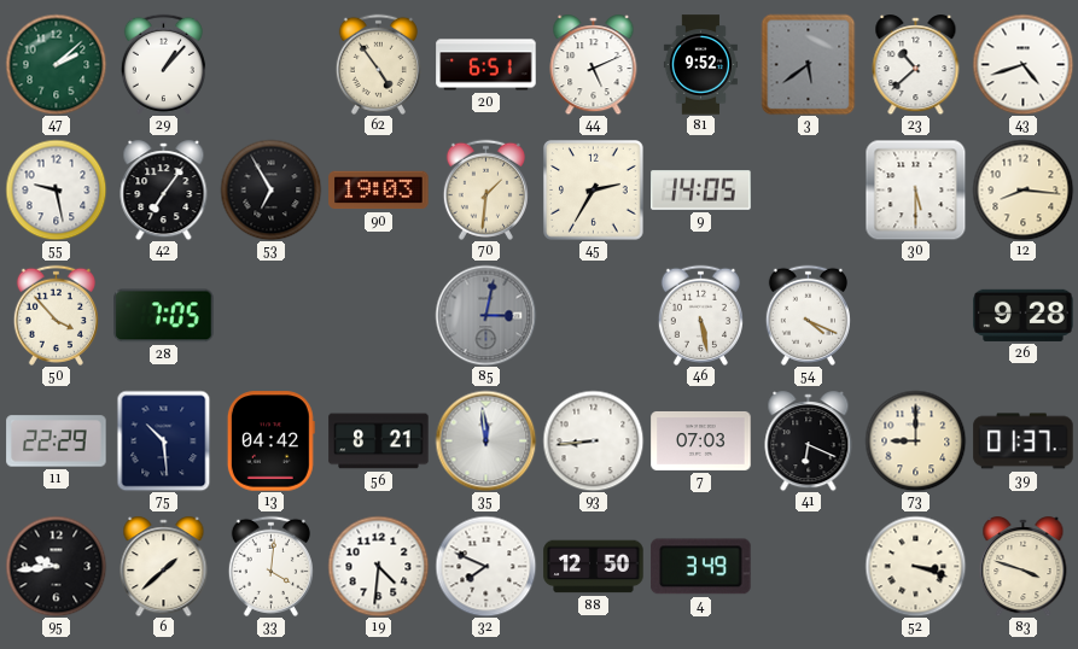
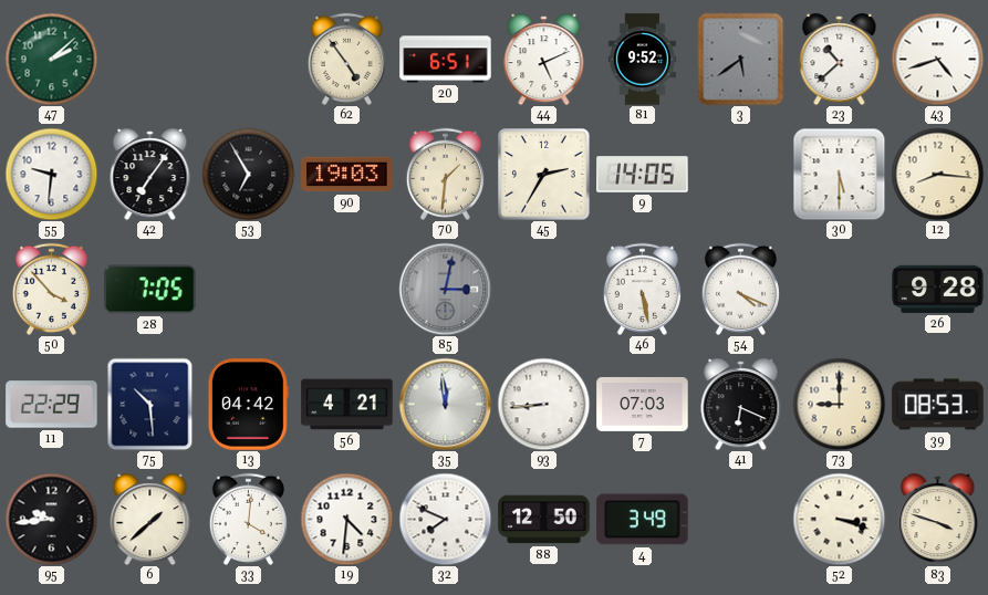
29: 1:07 -> none
55: 9:28 -> 9:31
56: 8:21 -> 4:21
39: 01:37 -> 08:53
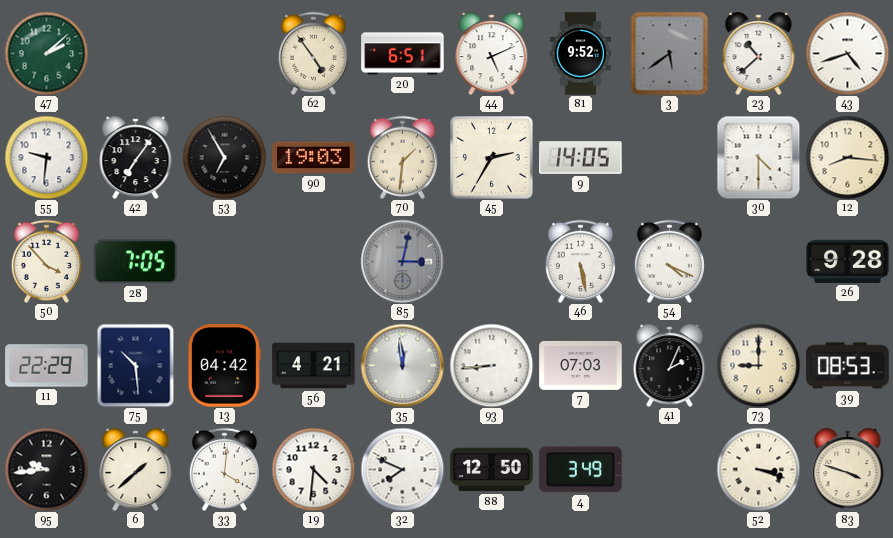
30: 5:30 -> 4:30
41: 6:19 -> 2:04
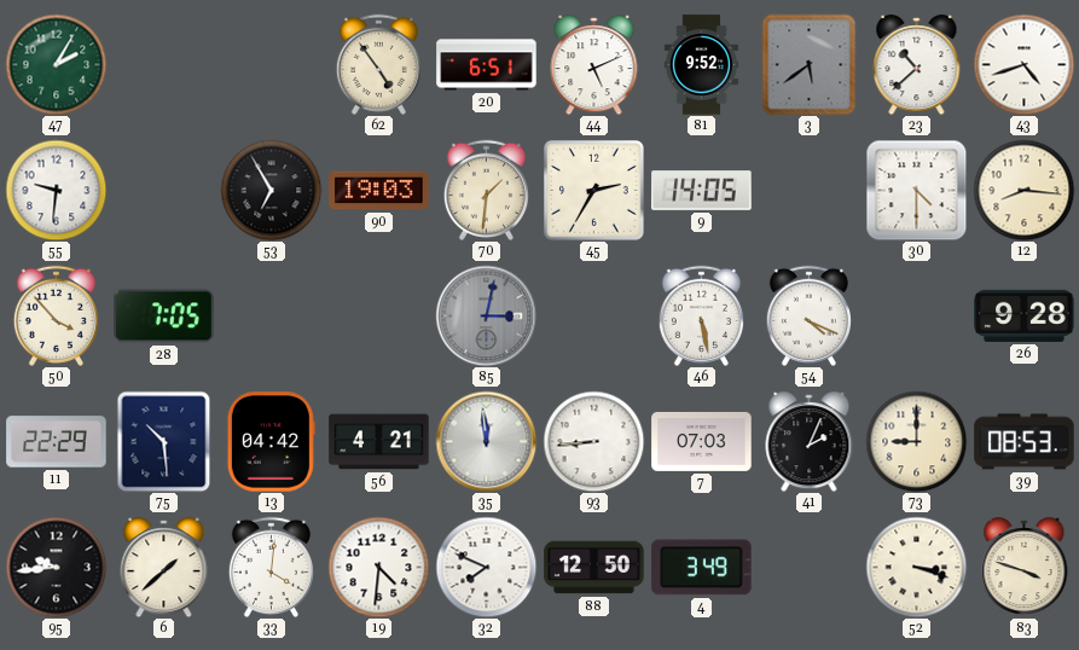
47: 2:08 -> 2:05
42: 7:06 -> none
